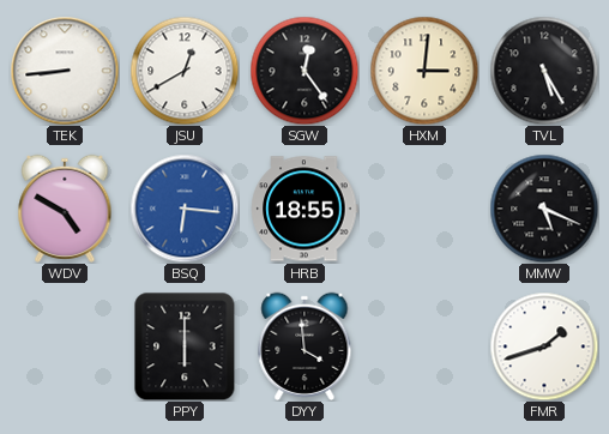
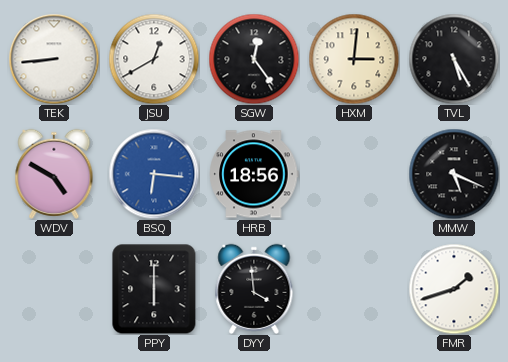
HRB: 18:55 -> 18:56
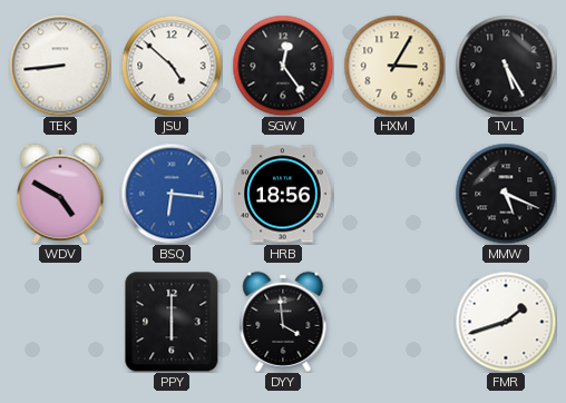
JSU: 12:40 -> 4:52
HXM: 3:01 -> 3:05
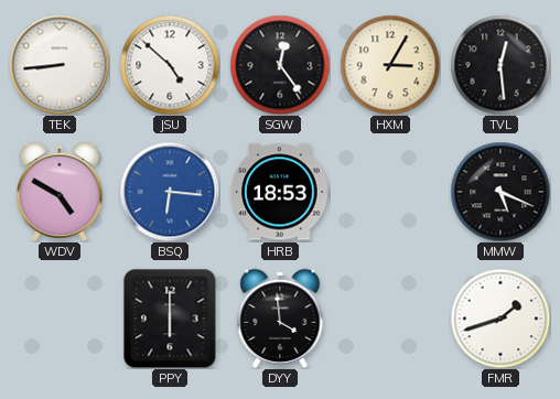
TVL: 5:25 -> 12:29
HRB: 18:56 -> 18:53
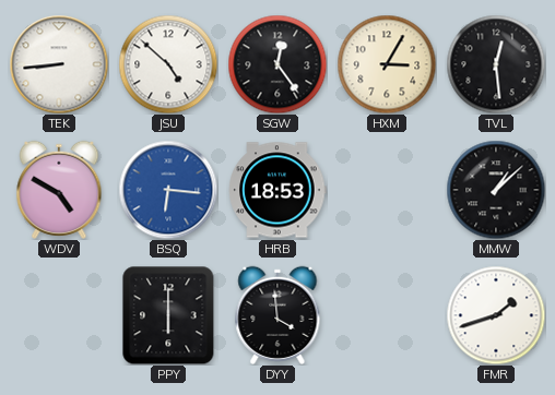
MMW: 5:19 -> 1:08
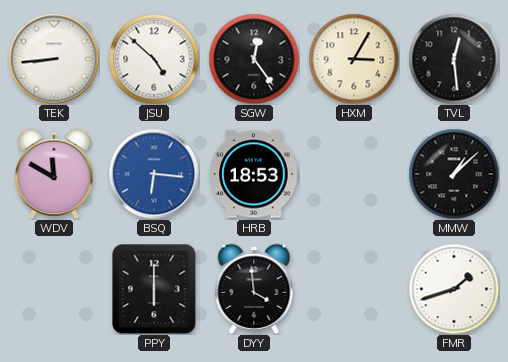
WDV: 4:50 -> 11:50
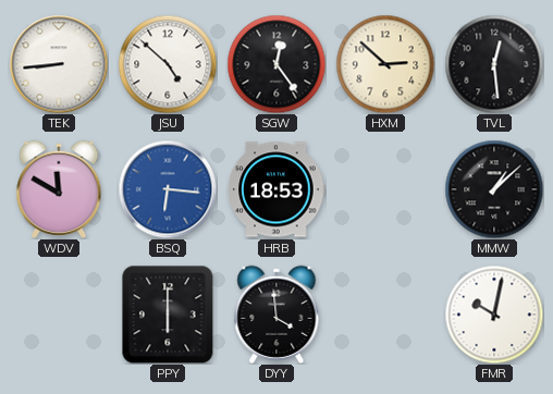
HXM: 3:05 -> 2:52
FMR: 1:42 -> 10:02
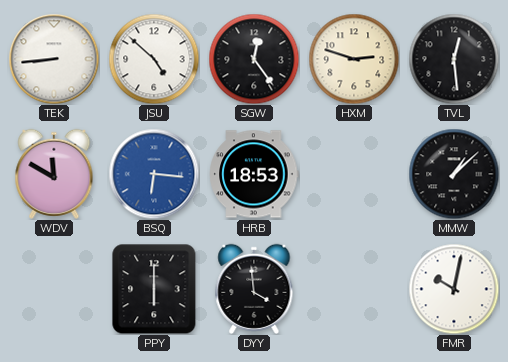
HXM: 2:52 -> 2:48
